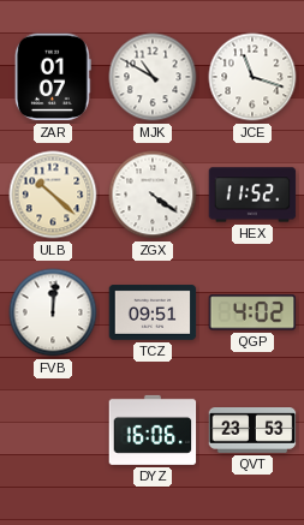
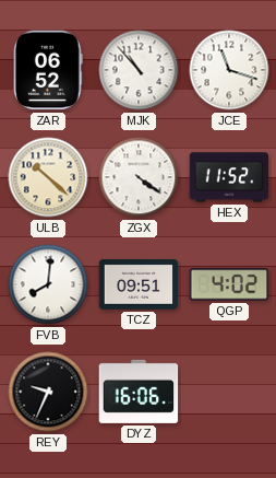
ZAR: 01:07 -> 06:52
MJK: 10:50 -> 10:53
FVB: 12:01 -> 8:01
REY: none -> 9:34
QVT: 23:53 -> none
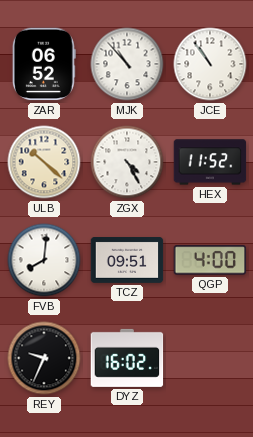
JCE: 11:18 -> 10:54
ZGX: 4:21 -> 4:25
QGP: 4:02 -> 4:00
DYZ: 16:06 -> 16:02
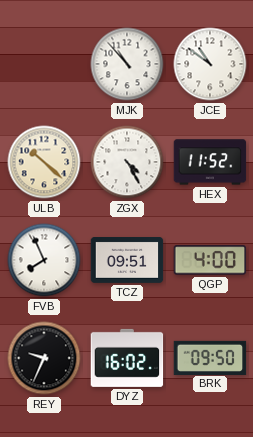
ZAR: 06:52 -> none
JCE: 10:54 -> 10:51
FVB: 8:01 -> 7:56
BRK: none -> 09:50
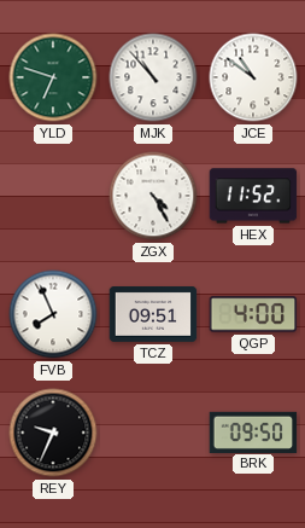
YLD: none -> 6:48
ULB: 10:22 -> none
DYZ: 16:02 -> none
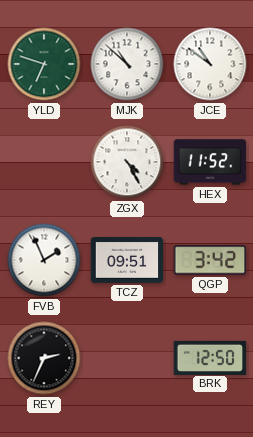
MJK: 10:53 -> 10:52
FVB: 7:56 -> 1:56
QGP: 4:00 -> 3:42
REY: 9:34 -> 2:34
BRK: 09:50 -> 12:50
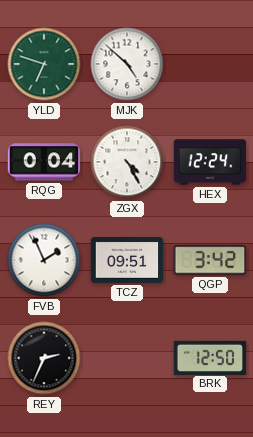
MJK: 10:52 -> 4:52
JCE: 10:51 -> none
RQG: none -> 0:04
HEX: 11:52 -> 12:24
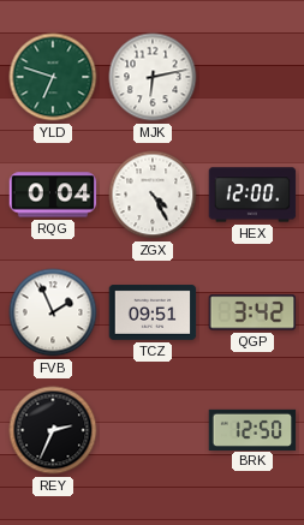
MJK: 4:52 -> 6:13
HEX: 12:24 -> 12:00
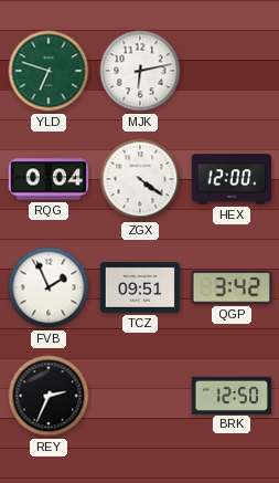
ZGX: 4:25 -> 4:21
